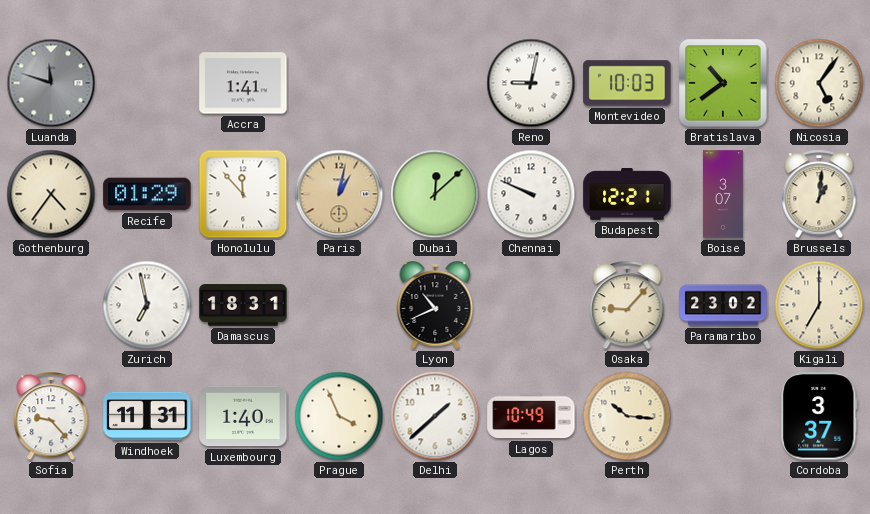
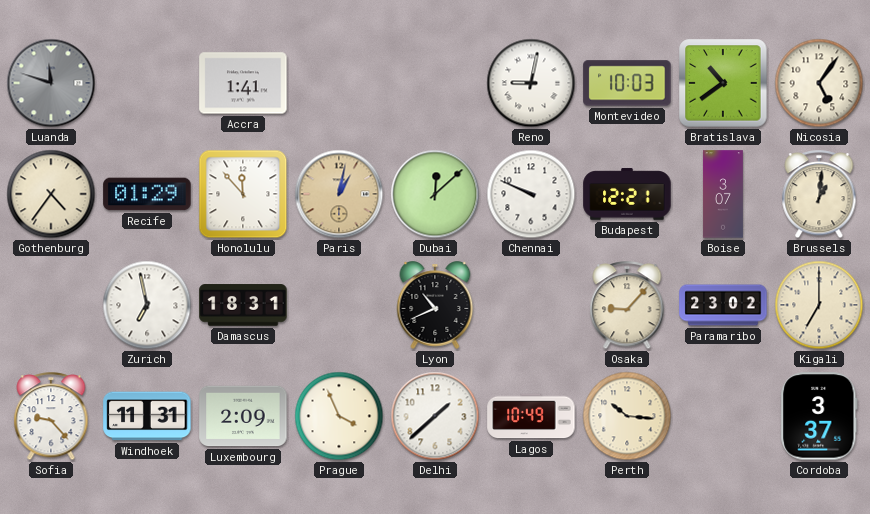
Luxembourg: 1:40 -> 2:09
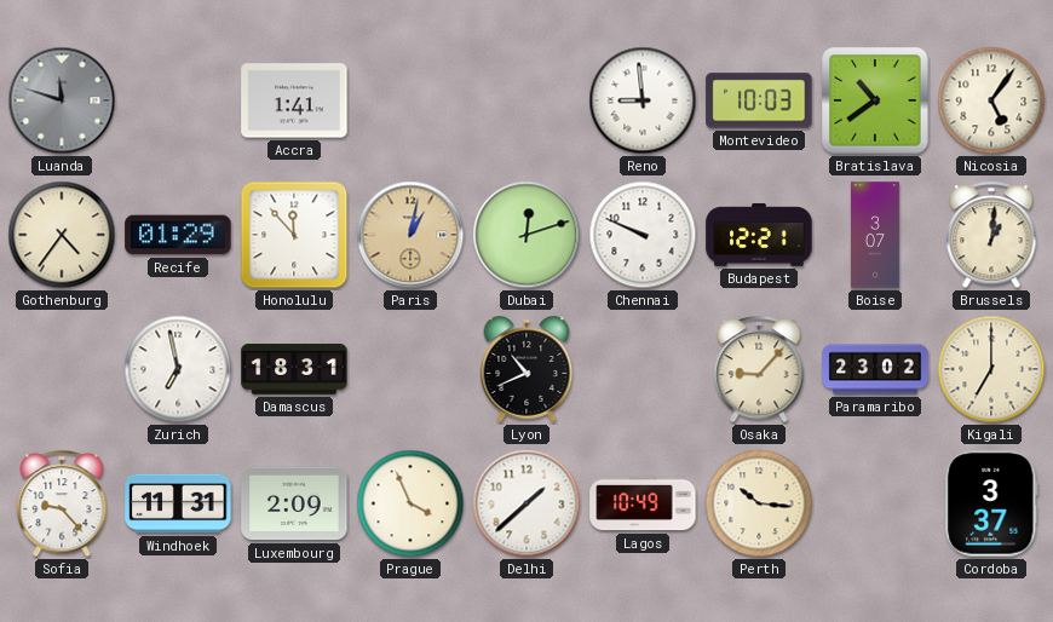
Reno: 9:02 -> 8:59
Dubai: 12:08 -> 12:12
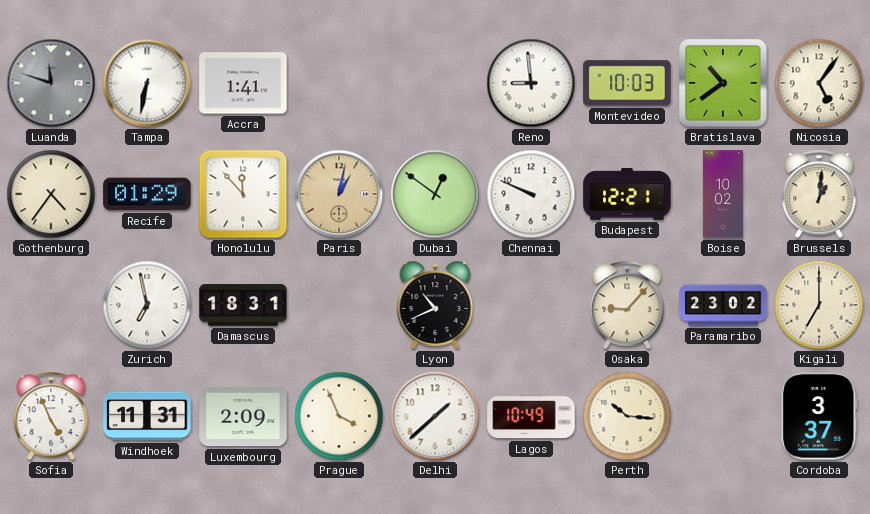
Tampa: none -> 6:32
Dubai: 12:12 -> 12:51
Boise: 3:07 -> 10:02
Sofia: 9:23 -> 4:56
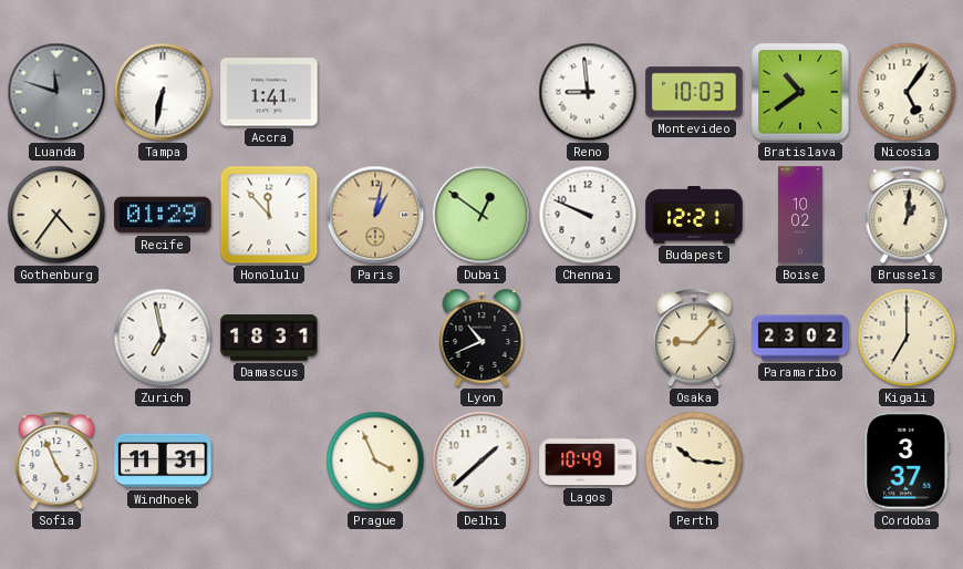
Luxembourg: 2:09 -> none
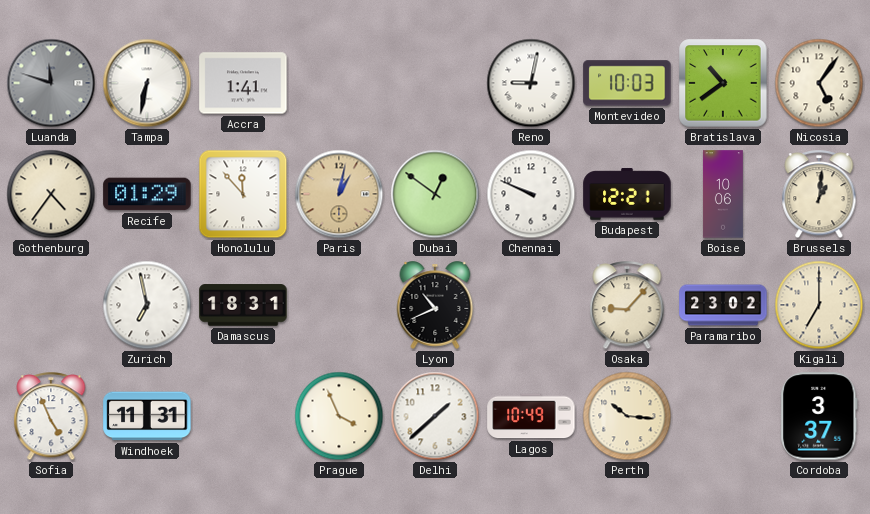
Reno: 8:59 -> 9:02
Boise: 10:02 -> 10:06
